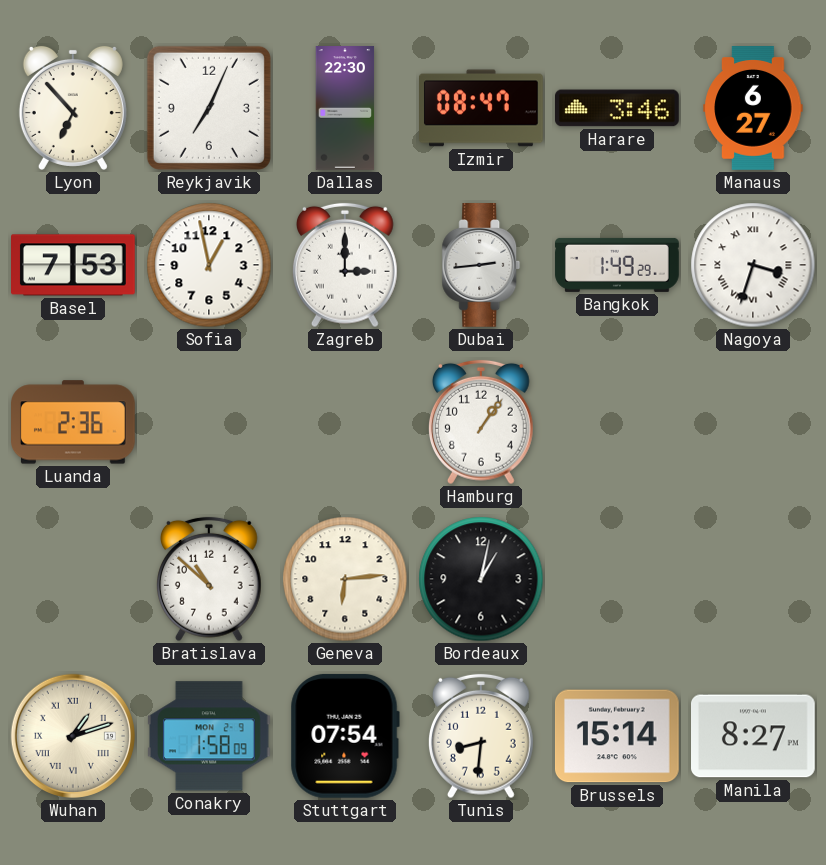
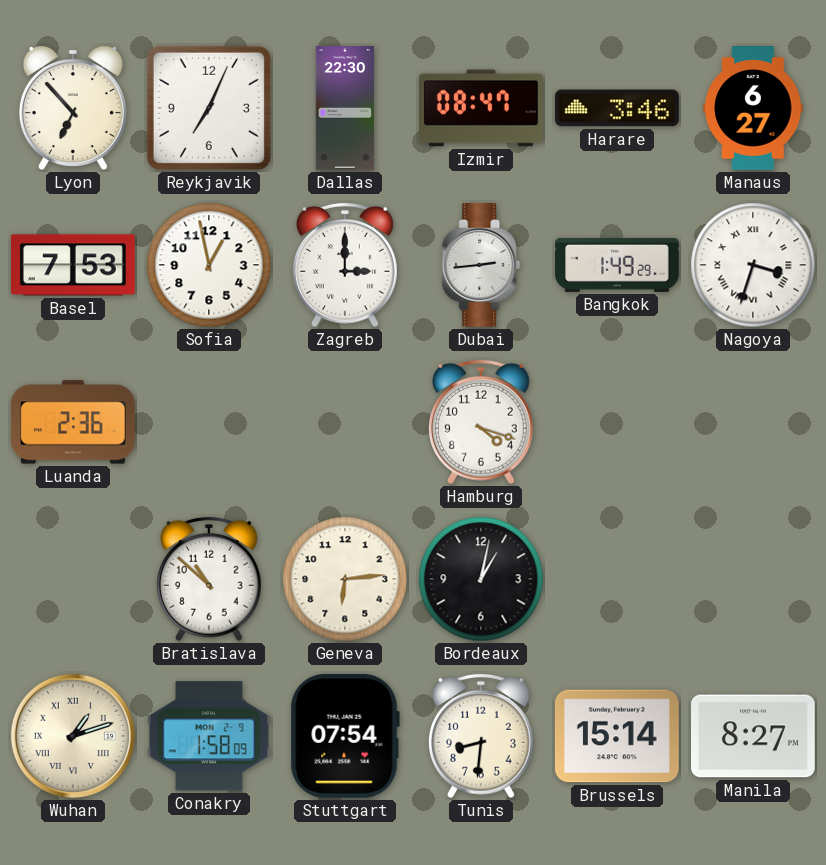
Hamburg: 1:06 -> 4:18
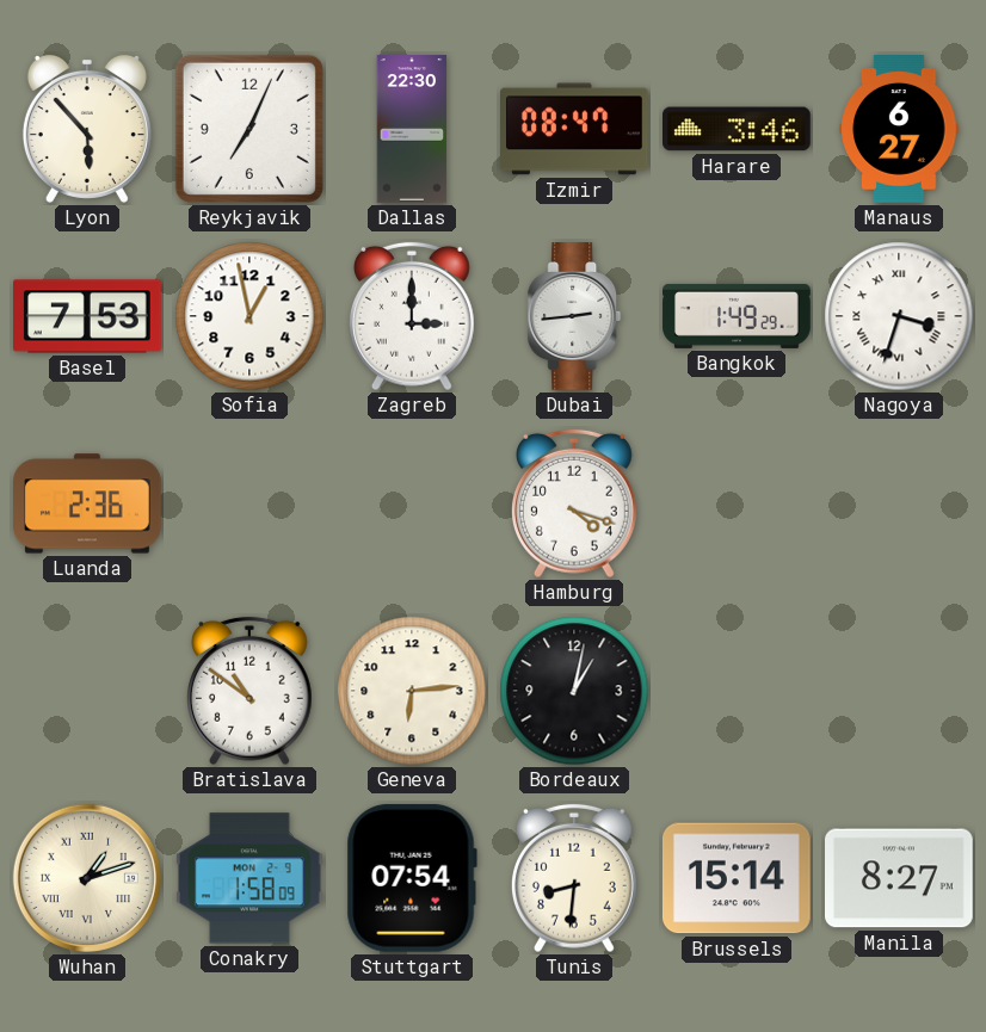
Lyon: 6:53 -> 5:53
Bratislava: 10:52 -> 10:51
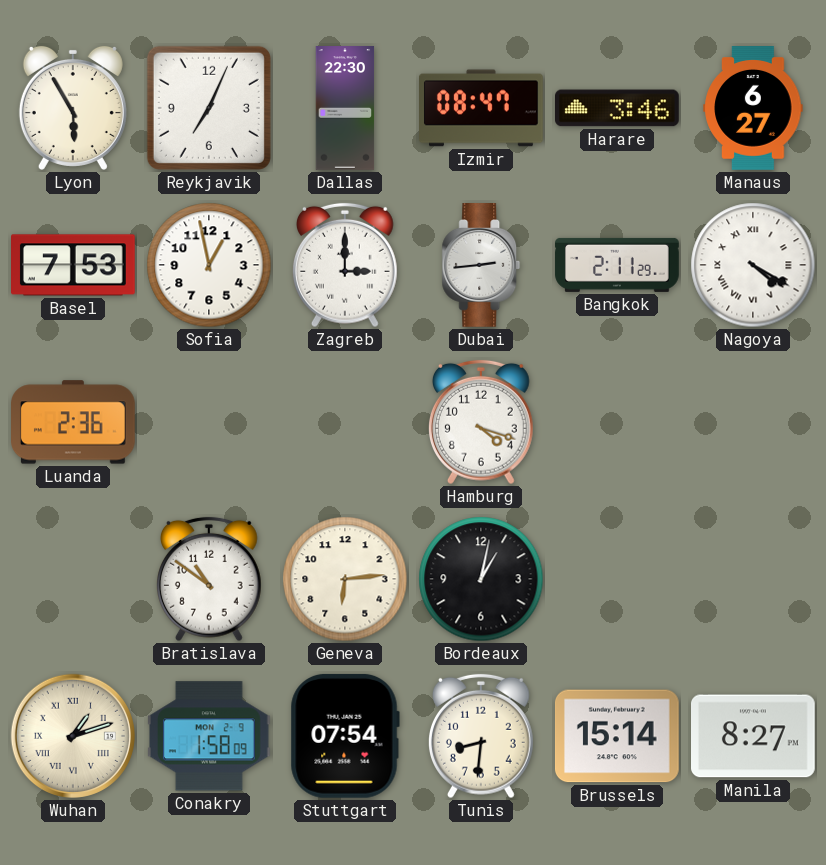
Lyon: 5:53 -> 5:55
Bangkok: 1:49 -> 2:11
Nagoya: 3:33 -> 4:20
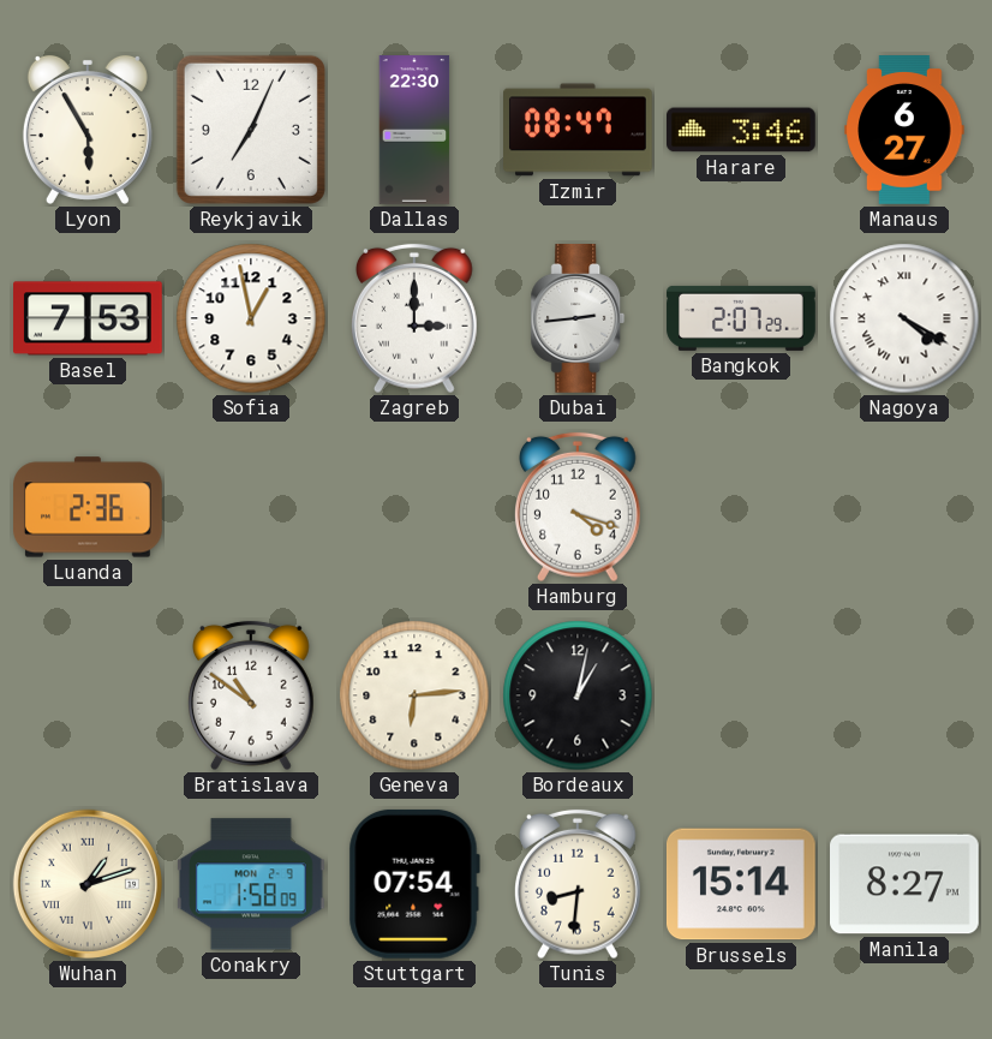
Bangkok: 2:11 -> 2:07
